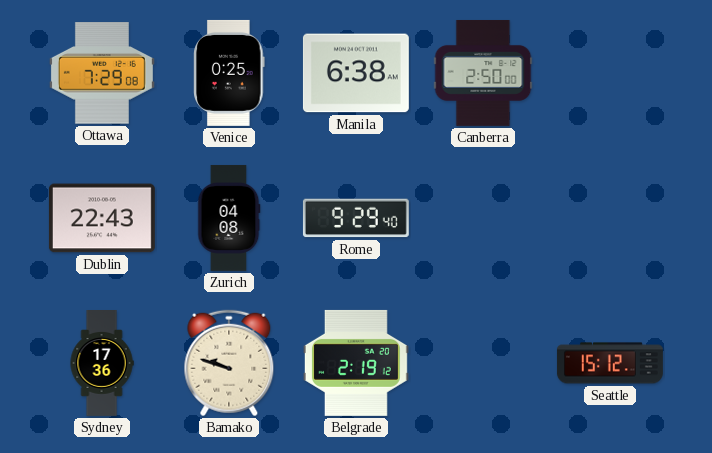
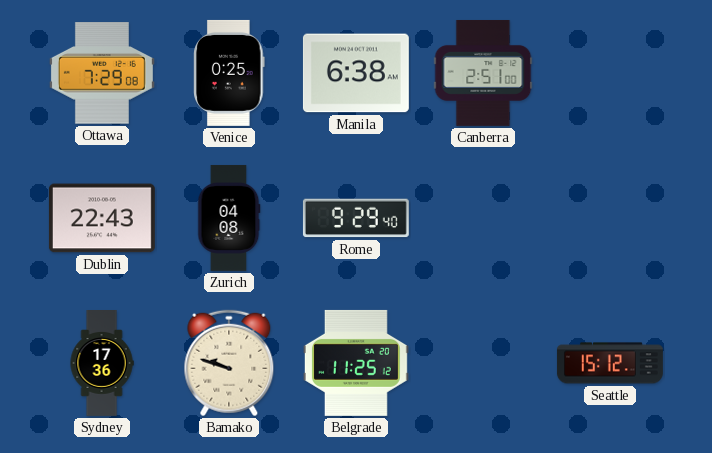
Canberra: 2:50 -> 2:51
Belgrade: 2:19 -> 11:25
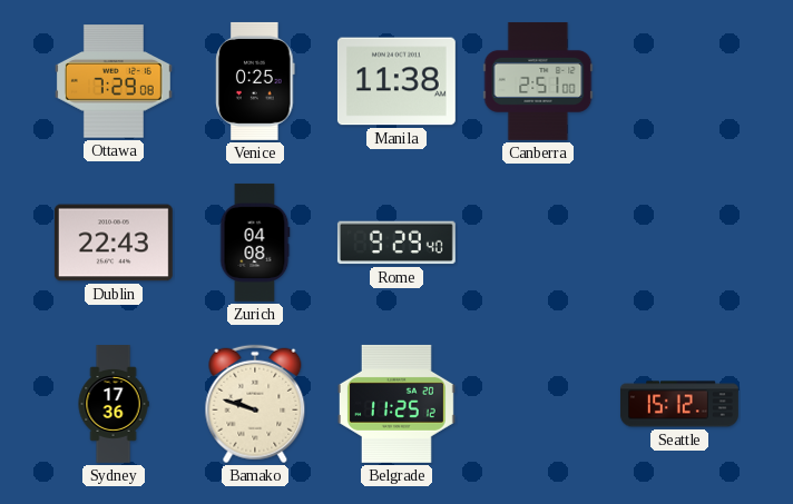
Manila: 6:38 -> 11:38
